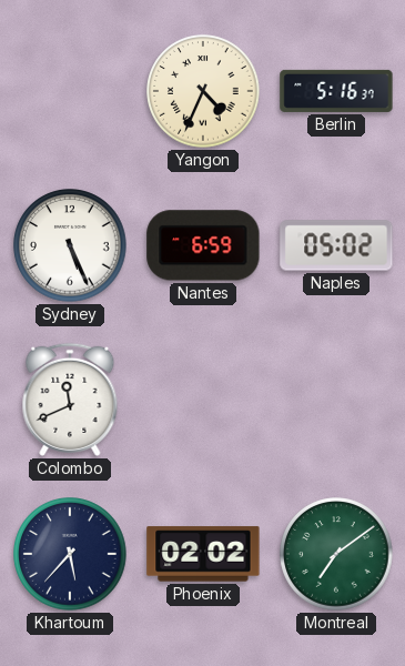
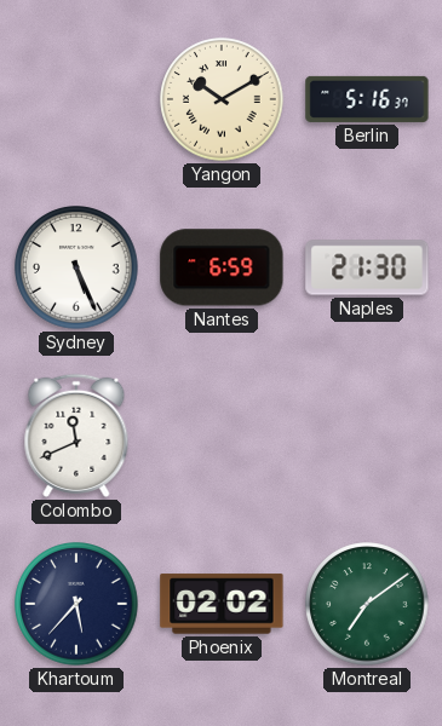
Yangon: 4:34 -> 10:10
Naples: 05:02 -> 21:30
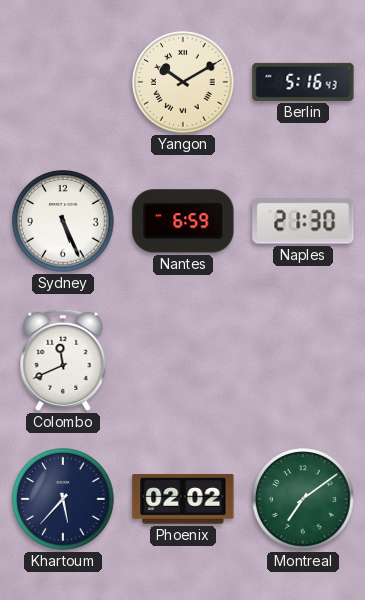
Berlin: 5:16:37 -> 5:16:43
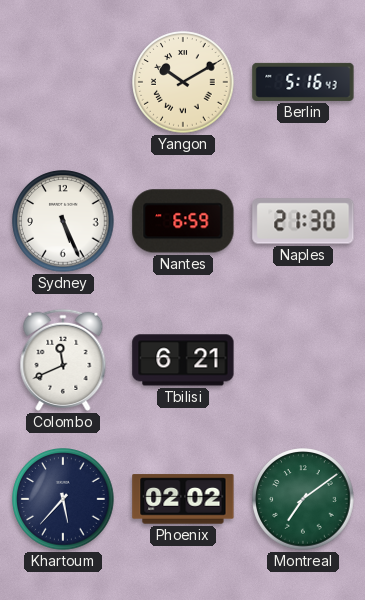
Tbilisi: none -> 6:21
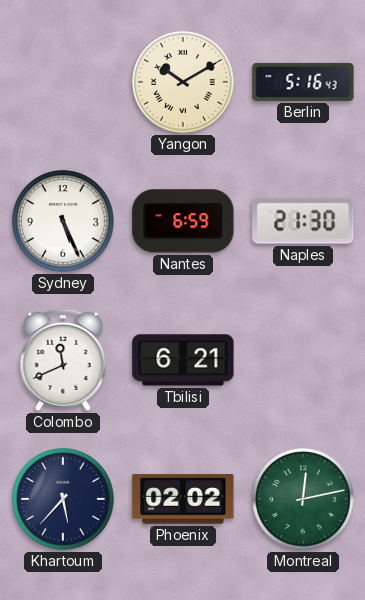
Montreal: 7:09 -> 12:13
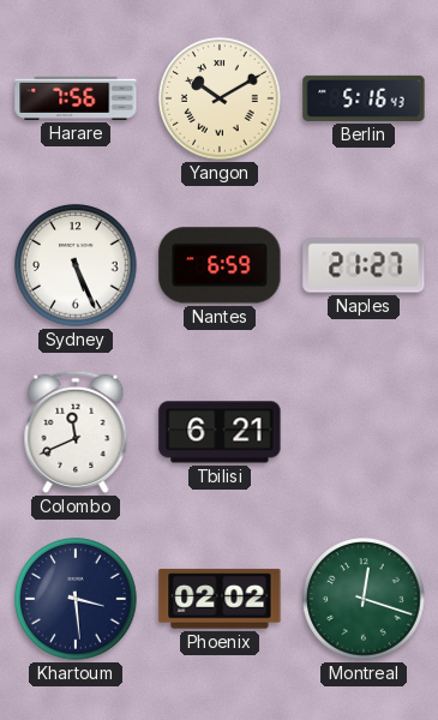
Harare: none -> 7:56
Naples: 21:30 -> 21:27
Khartoum: 5:37 -> 3:29
Montreal: 12:13 -> 12:18
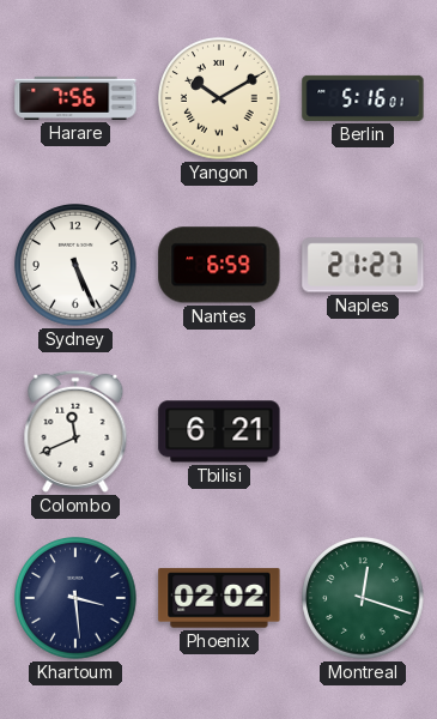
Berlin: 5:16:43 -> 5:16:01
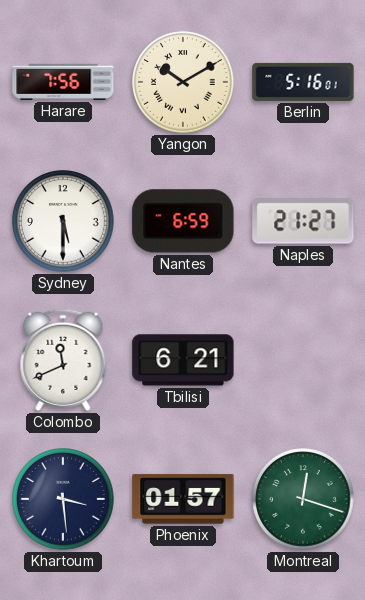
Sydney: 5:26 -> 5:30
Phoenix: 02:02 -> 01:57
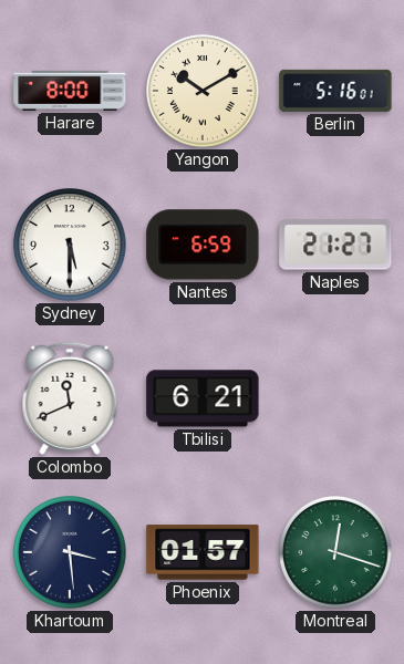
Harare: 7:56 -> 8:00
